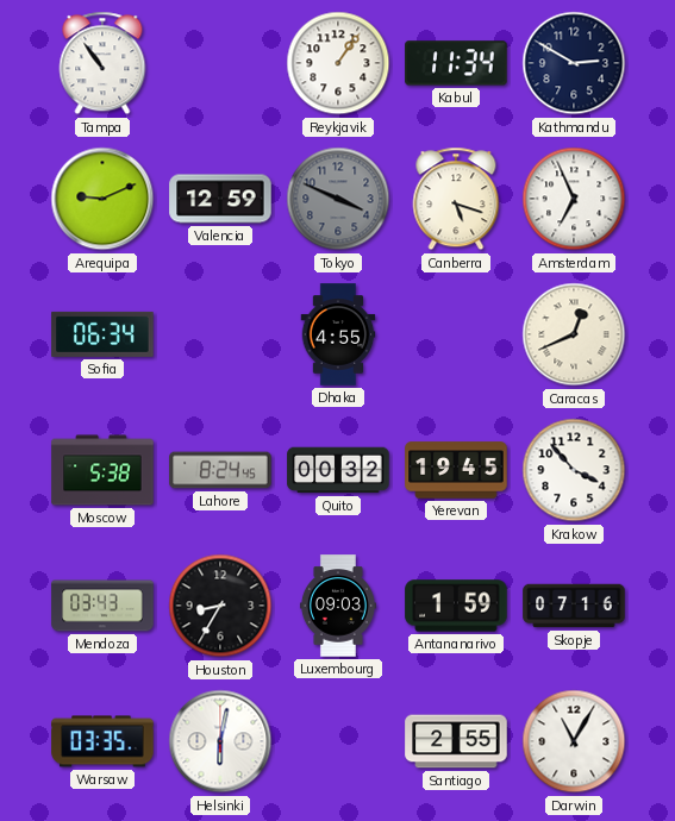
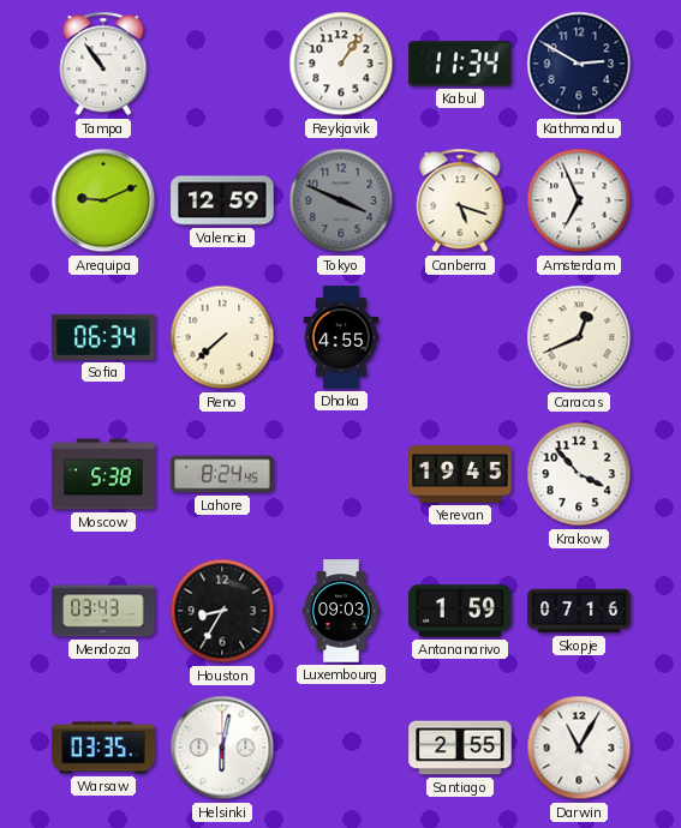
Reno: none -> 7:38
Quito: 00:32 -> none
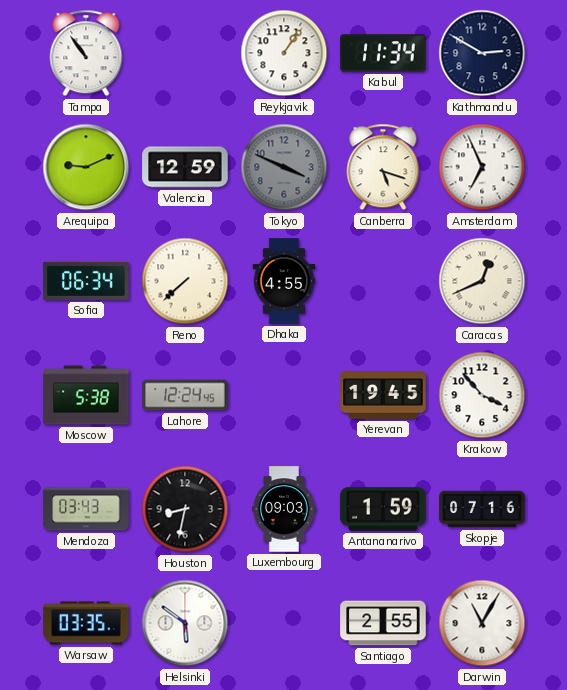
Lahore: 8:24 -> 12:24
Houston: 8:35 -> 8:32
Helsinki: 6:02 -> 5:51
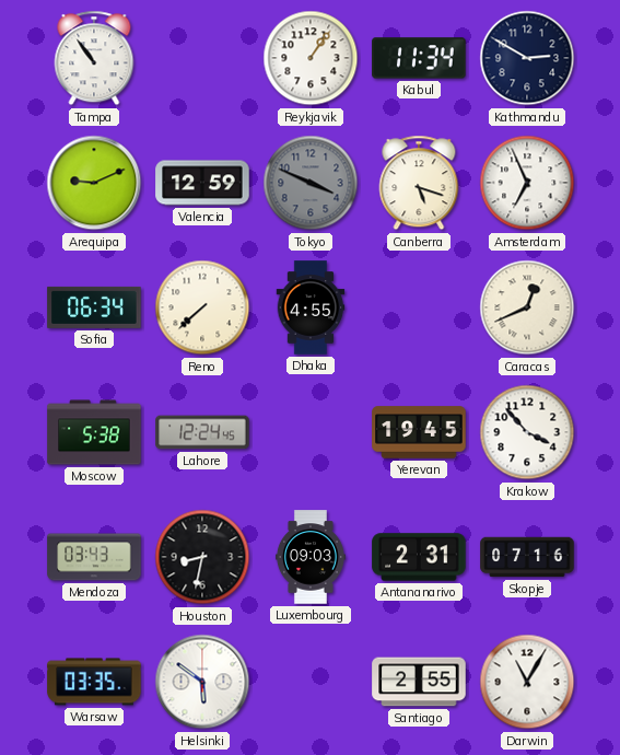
Antananarivo: 1:59 -> 2:31
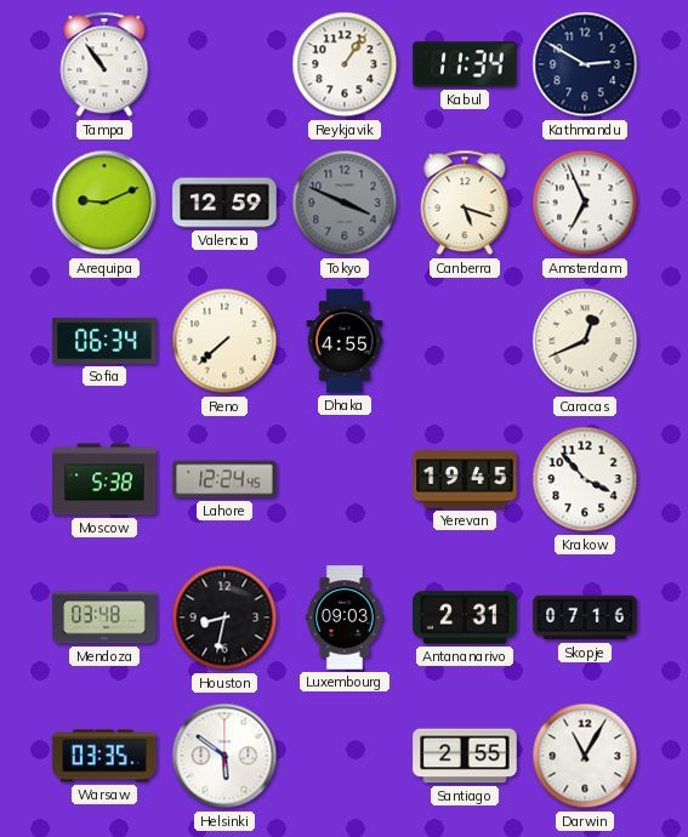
Mendoza: 03:43 -> 03:48
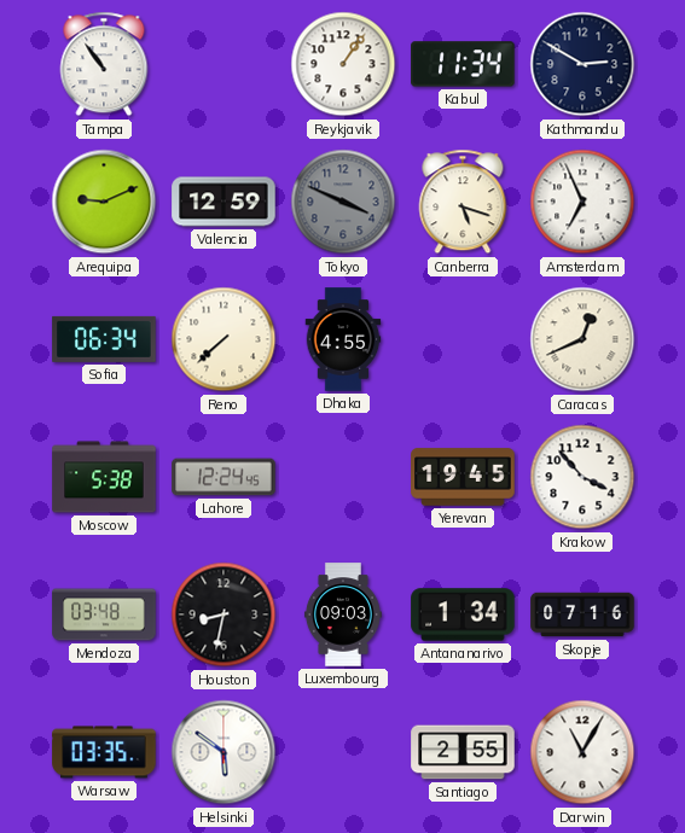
Antananarivo: 2:31 -> 1:34
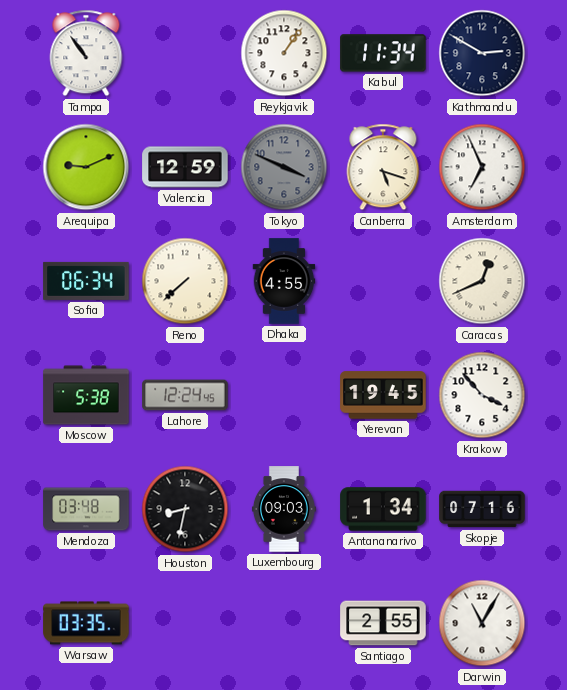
Helsinki: 5:51 -> none
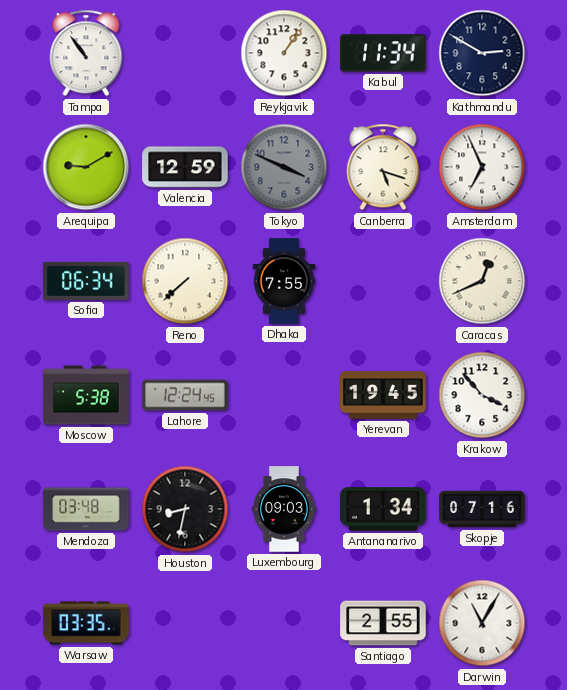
Arequipa: 9:11 -> 9:10
Dhaka: 4:55 -> 7:55
